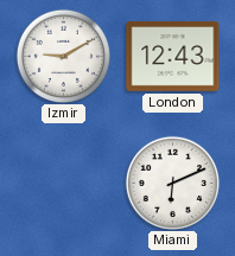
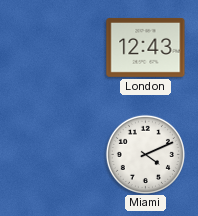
Izmir: 9:10 -> none
Miami: 6:11 -> 4:11
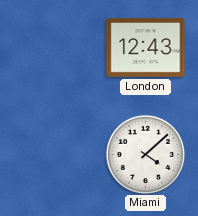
Miami: 4:11 -> 4:08
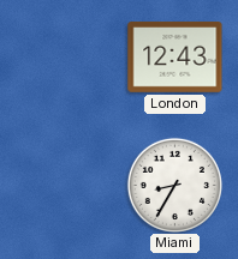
Miami: 4:08 -> 8:35
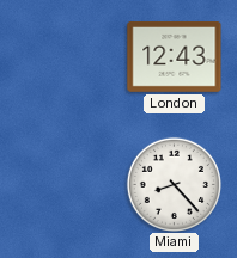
Miami: 8:35 -> 8:23
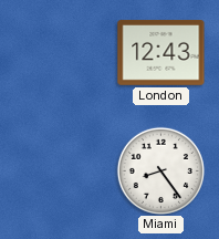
Miami: 8:23 -> 8:24
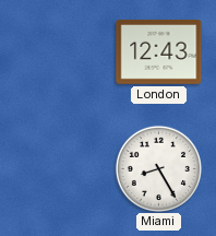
Miami: 8:24 -> 8:25
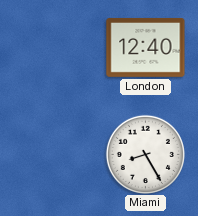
London: 12:43 -> 12:40
